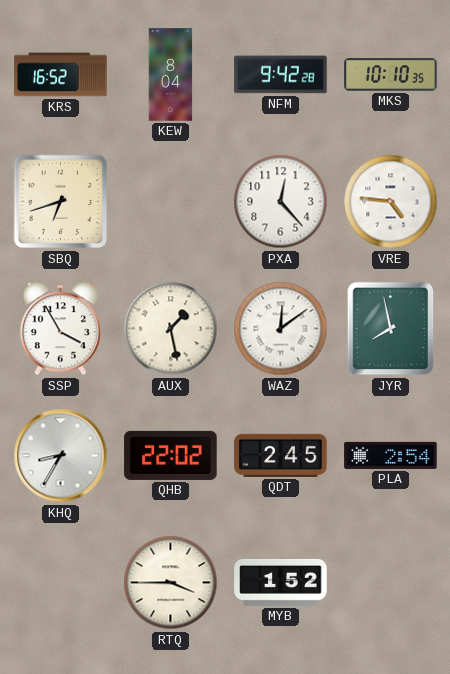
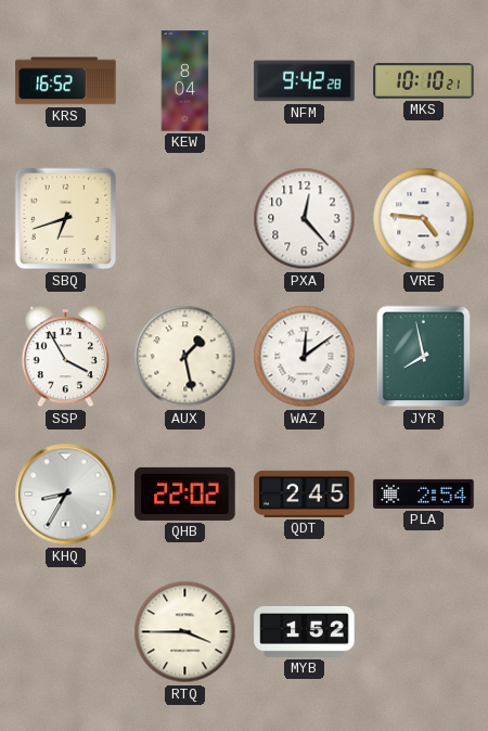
MKS: 10:10:35 -> 10:10:21
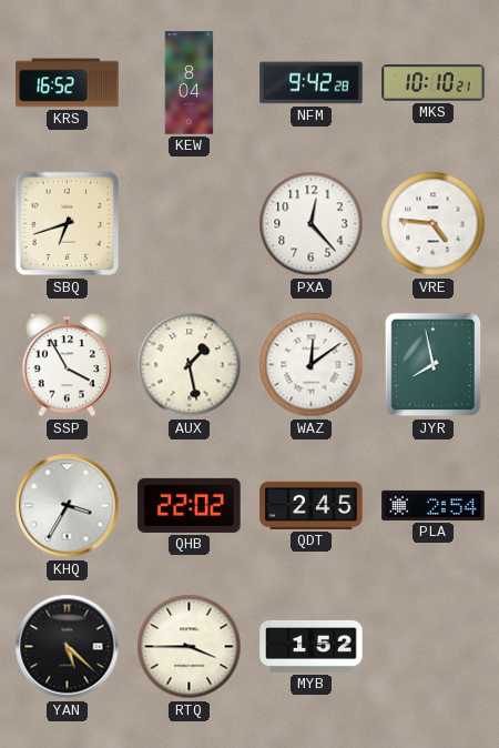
KHQ: 8:35 -> 3:35
YAN: none -> 5:22
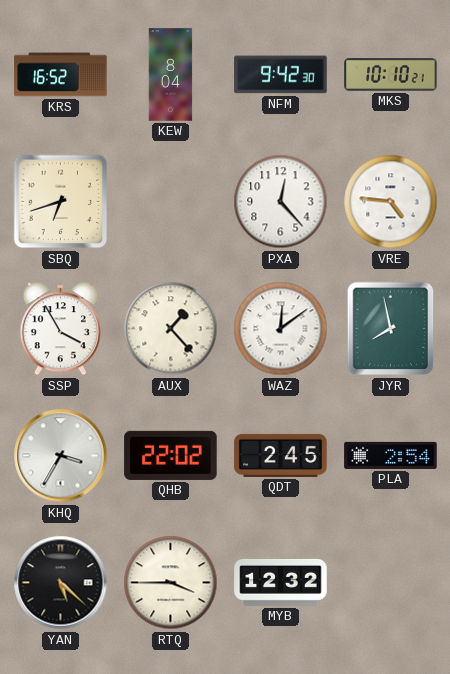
NFM: 9:42:28 -> 9:42:30
AUX: 1:28 -> 1:23
MYB: 1:52 -> 12:32
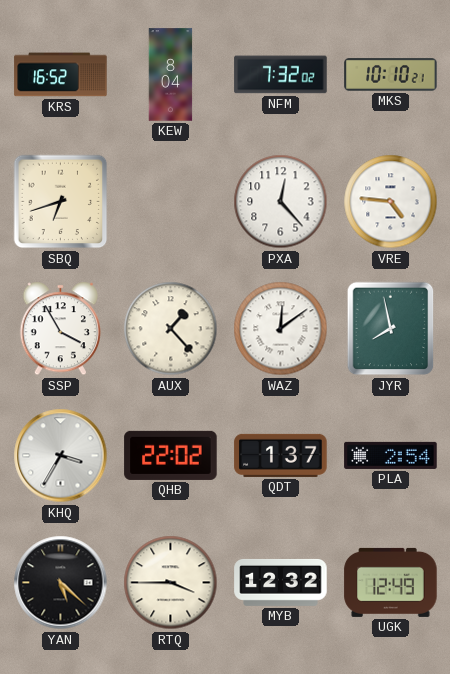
NFM: 9:42 -> 7:32
QDT: 2:45 -> 1:37
UGK: none -> 12:49
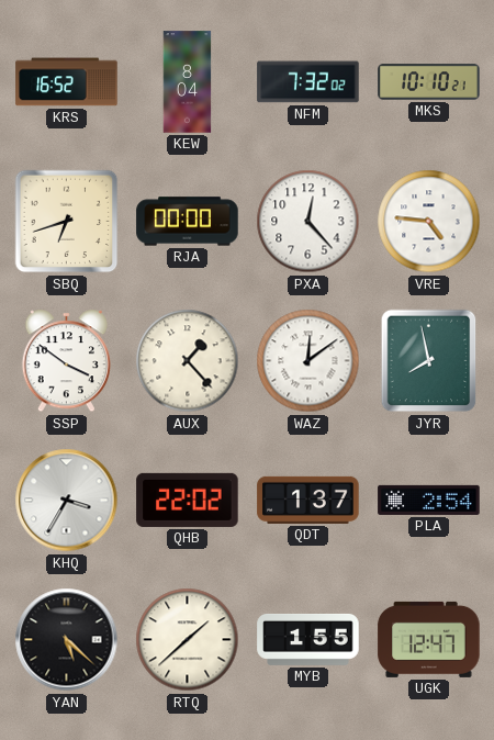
RJA: none -> 00:00
SSP: 3:55 -> 3:51
RTQ: 3:45 -> 1:38
MYB: 12:32 -> 1:55
UGK: 12:49 -> 12:47
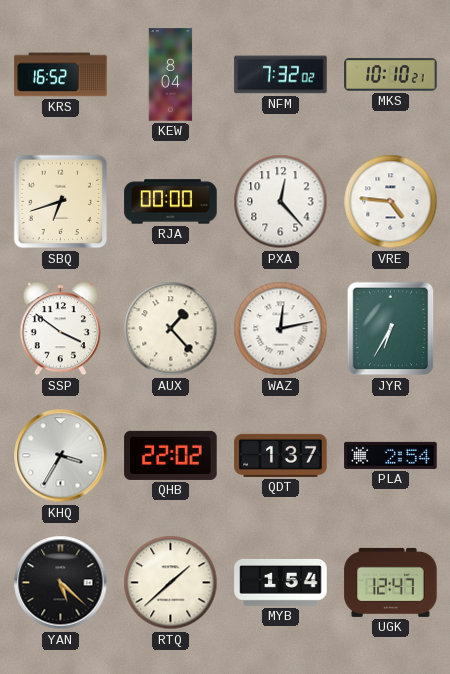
WAZ: 12:09 -> 12:13
JYR: 7:58 -> 6:35
MYB: 1:55 -> 1:54
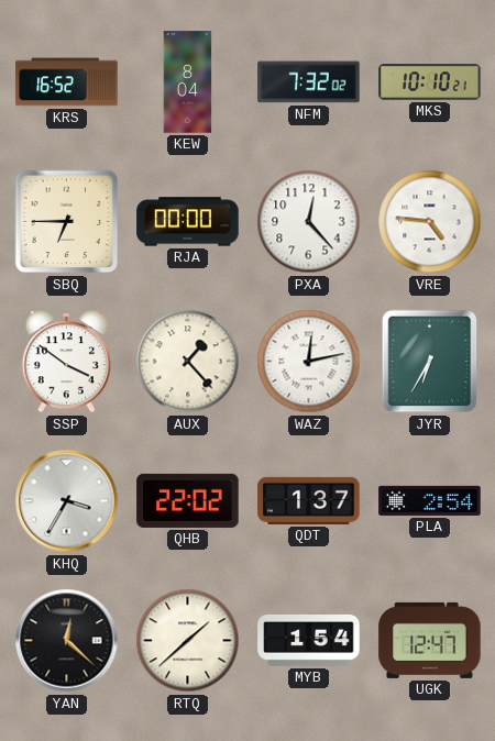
SBQ: 6:42 -> 6:45
YAN: 5:22 -> 12:22
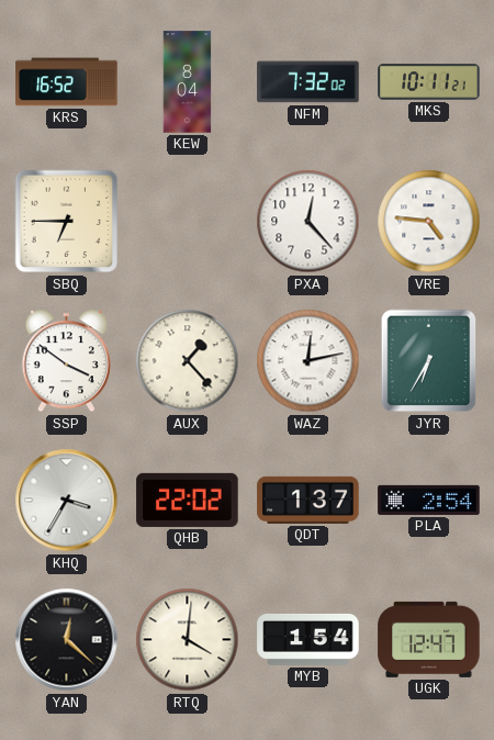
MKS: 10:10 -> 10:11
RJA: 00:00 -> none
RTQ: 1:38 -> 4:01
